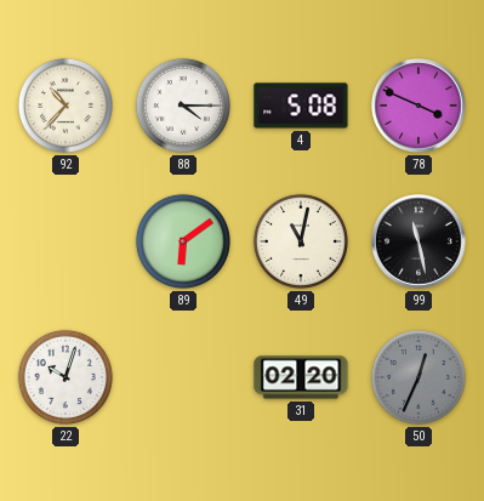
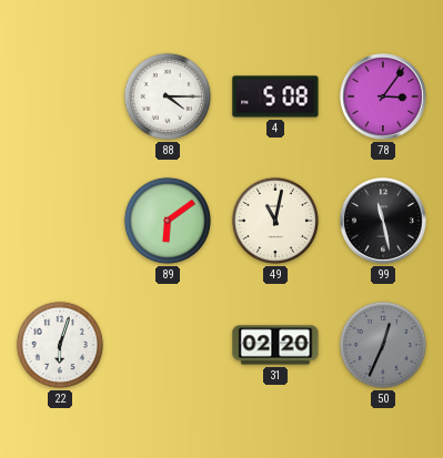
92: 10:37 -> none
78: 3:49 -> 3:06
22: 10:03 -> 6:03
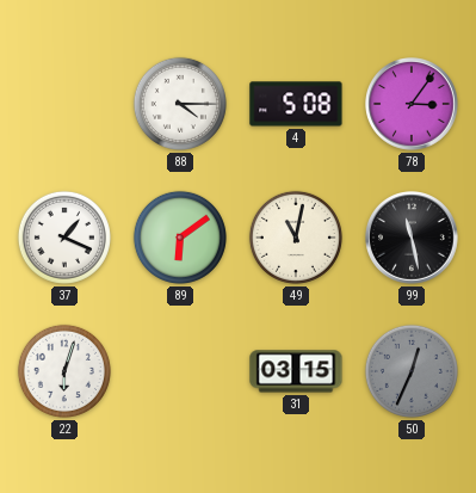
37: none -> 1:19
31: 02:20 -> 03:15
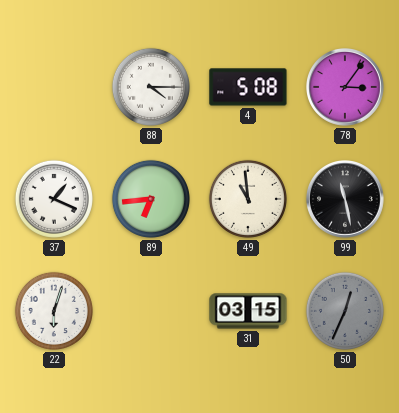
89: 6:09 -> 6:44
49: 11:02 -> 10:59
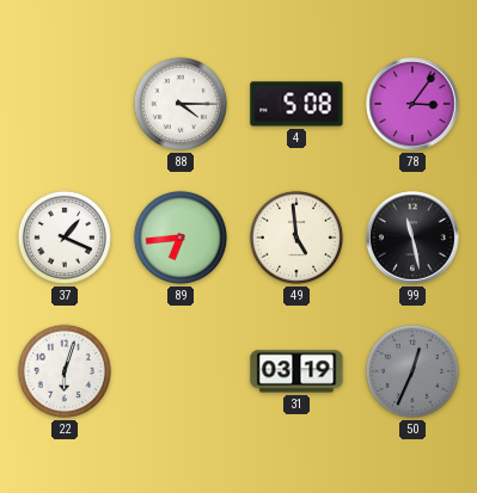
49: 10:59 -> 4:59
31: 03:15 -> 03:19
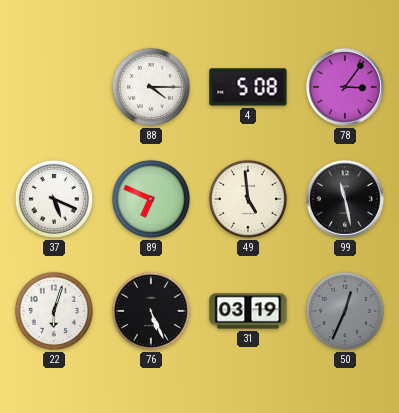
37: 1:19 -> 5:19
89: 6:44 -> 6:49
76: none -> 5:26
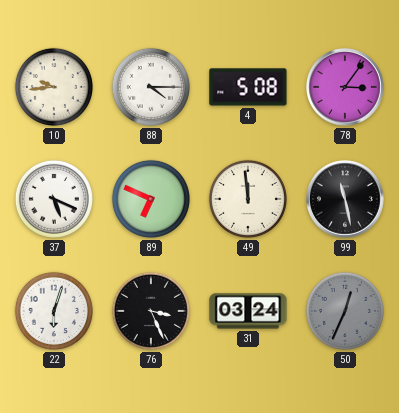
10: none -> 9:44
49: 4:59 -> 11:59
76: 5:26 -> 3:26
31: 03:19 -> 03:24
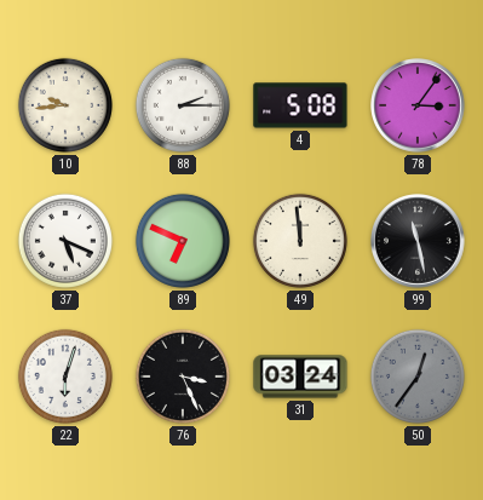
88: 4:15 -> 2:15
50: 12:34 -> 12:36
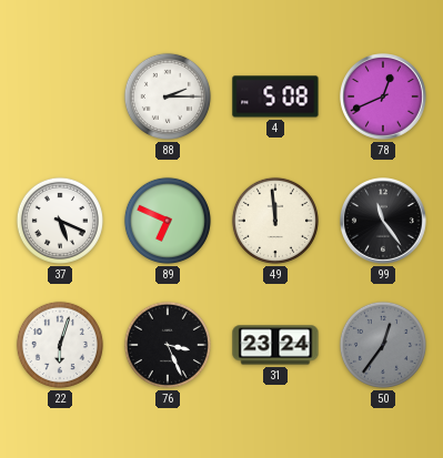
10: 9:44 -> none
78: 3:06 -> 12:41
99: 11:28 -> 11:24
31: 03:24 -> 23:24
